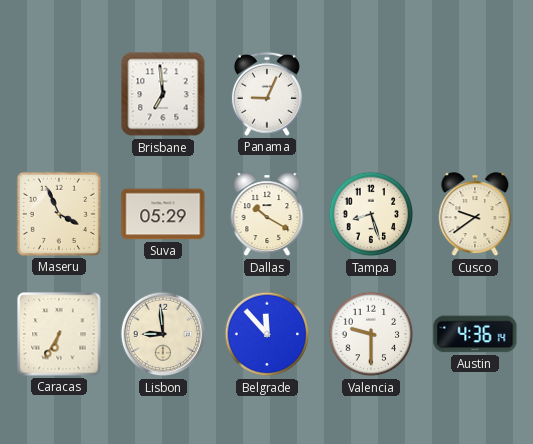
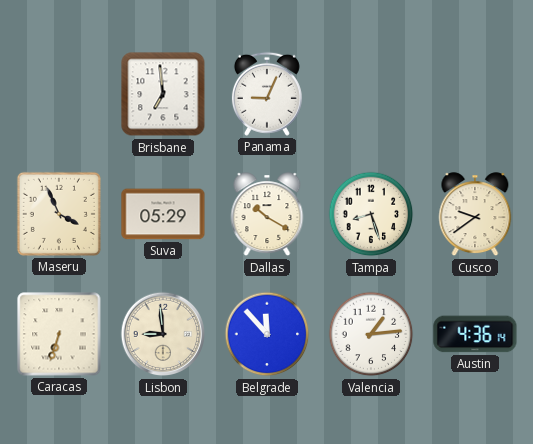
Caracas: 6:35 -> 6:33
Valencia: 9:30 -> 1:14
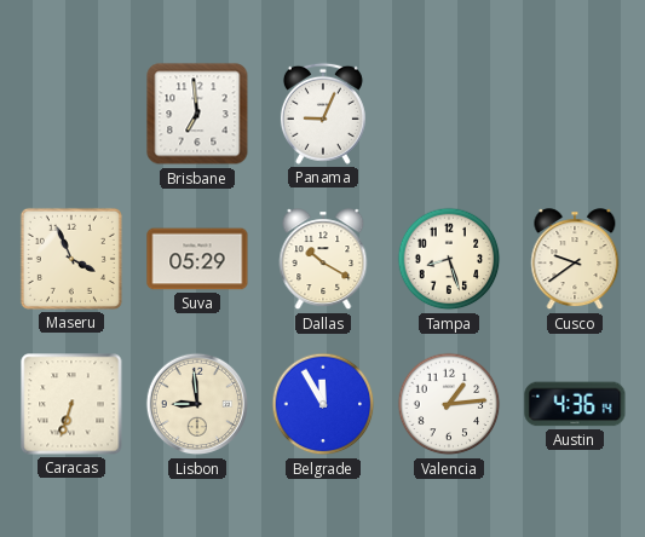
Belgrade: 11:53 -> 11:55
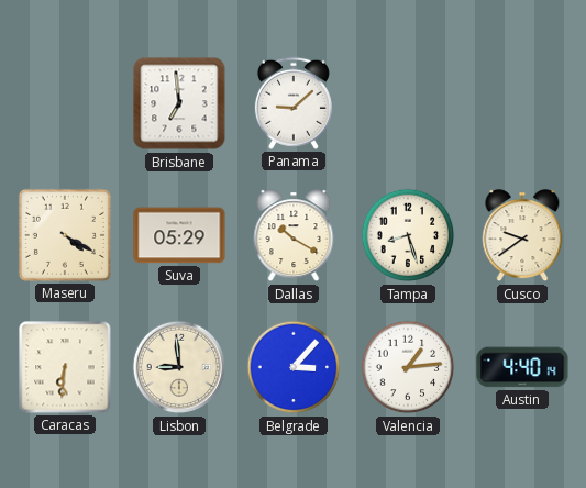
Panama: 9:04 -> 9:08
Maseru: 3:56 -> 4:20
Caracas: 6:33 -> 6:31
Belgrade: 11:55 -> 3:07
Austin: 4:36 -> 4:40
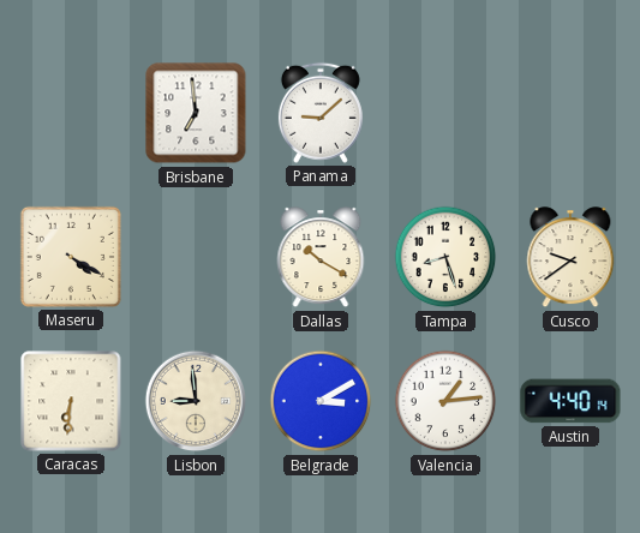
Suva: 05:29 -> none
Belgrade: 3:07 -> 3:10
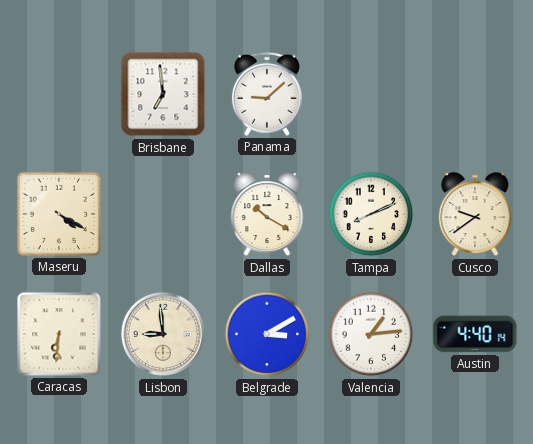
Tampa: 8:27 -> 8:11
